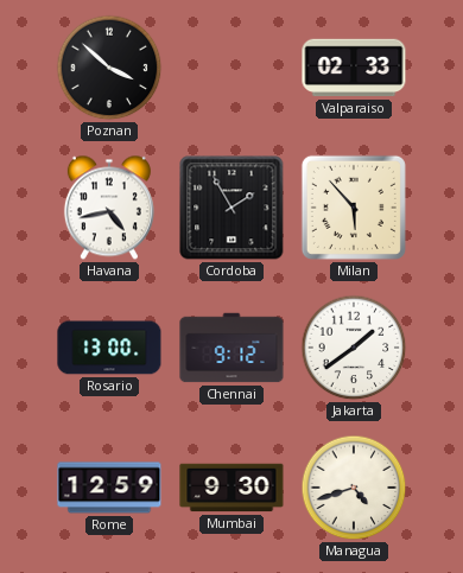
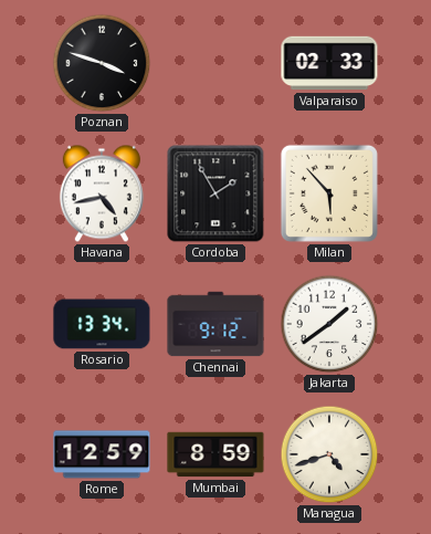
Poznan: 3:52 -> 3:48
Rosario: 13:00 -> 13:34
Mumbai: 9:30 -> 8:59
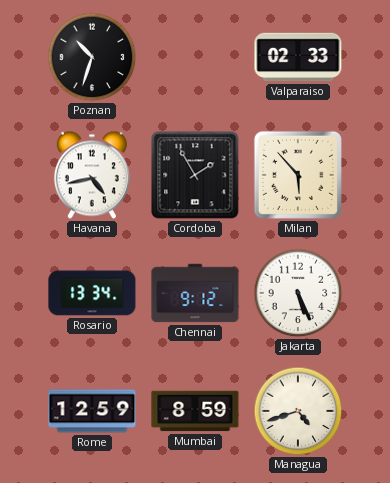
Poznan: 3:48 -> 10:33
Jakarta: 1:39 -> 5:26
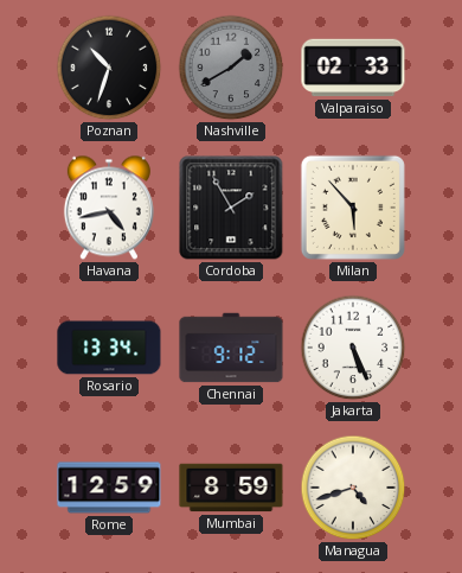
Nashville: none -> 1:40
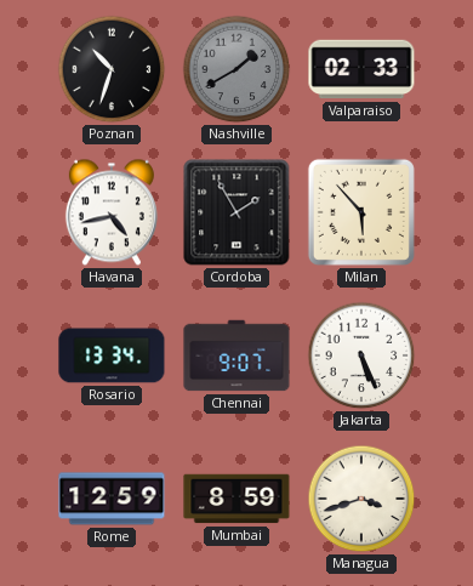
Chennai: 9:12 -> 9:07
Managua: 4:42 -> 3:42
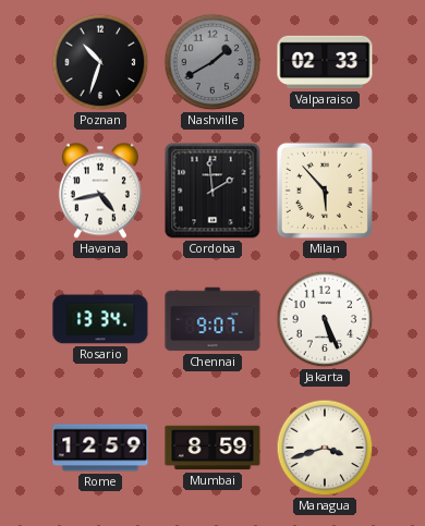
Cordoba: 1:55 -> 1:59
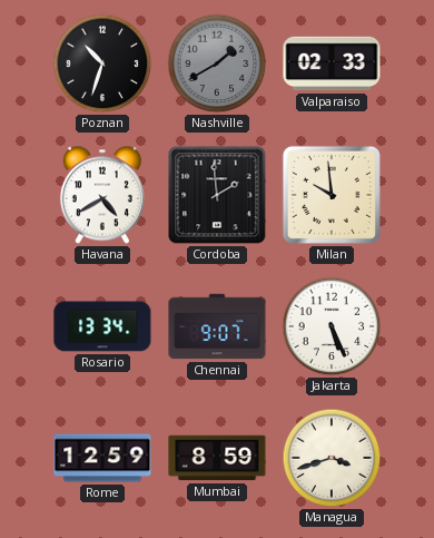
Havana: 4:43 -> 4:40
Milan: 5:53 -> 9:59
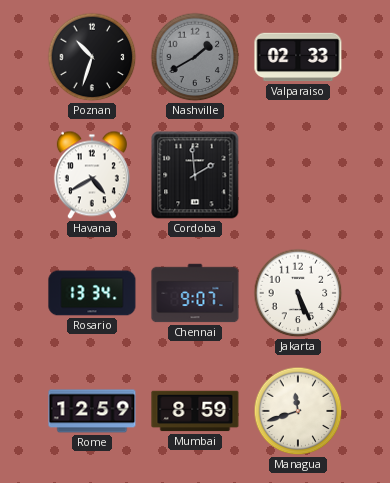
Milan: 9:59 -> none
Managua: 3:42 -> 11:42
